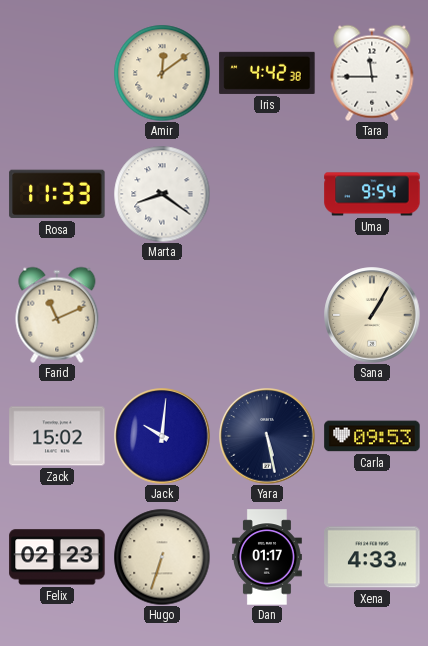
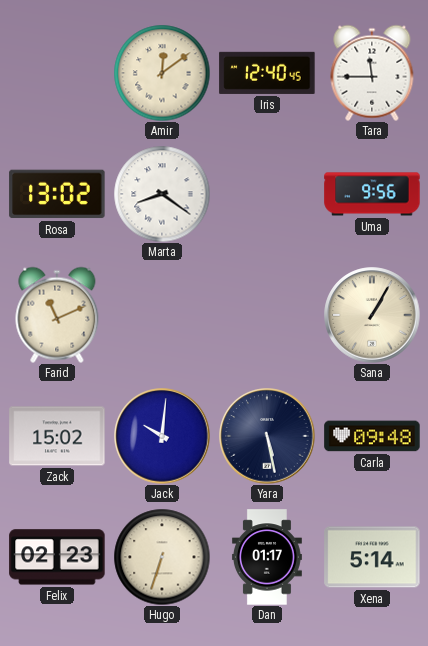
Iris: 4:42 -> 12:40
Rosa: 11:33 -> 13:02
Uma: 9:54 -> 9:56
Carla: 09:53 -> 09:48
Xena: 4:33 -> 5:14
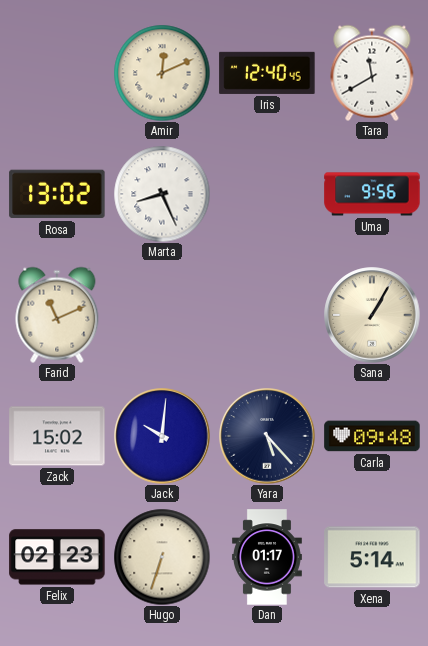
Amir: 12:09 -> 12:11
Tara: 11:45 -> 11:40
Marta: 8:21 -> 8:26
Yara: 5:28 -> 5:23
